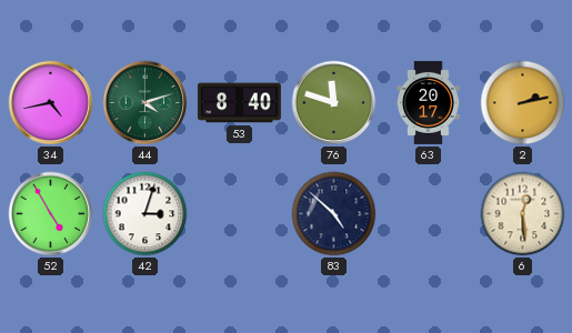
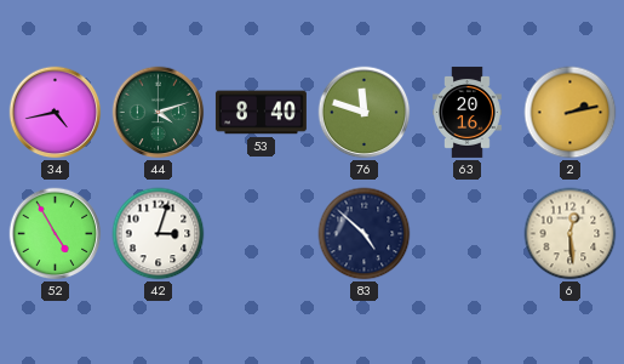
63: 20:17 -> 20:16
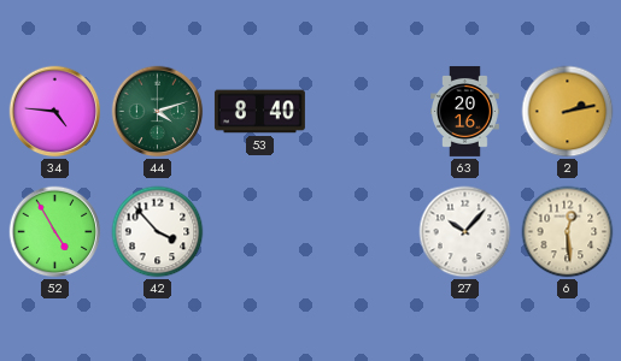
34: 4:43 -> 4:46
76: 11:48 -> none
42: 3:03 -> 3:53
83: 4:52 -> none
27: none -> 10:07
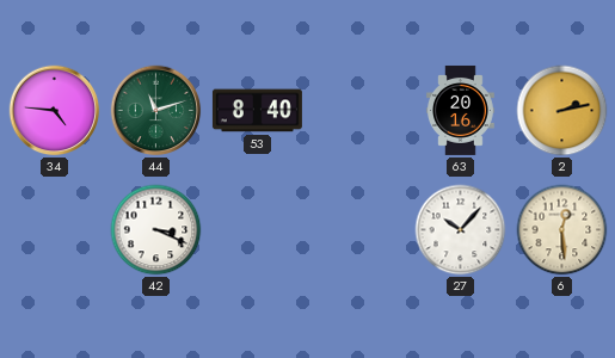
44: 4:12 -> 11:12
52: 4:55 -> none
42: 3:53 -> 3:19
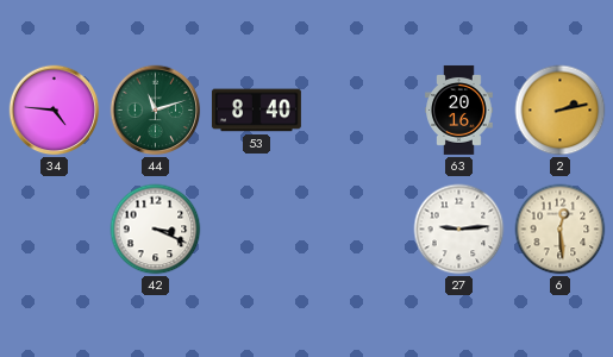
27: 10:07 -> 9:14
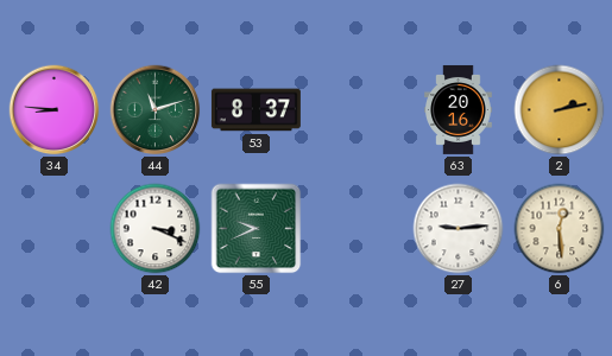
34: 4:46 -> 8:46
53: 8:40 -> 8:37
55: none -> 9:41
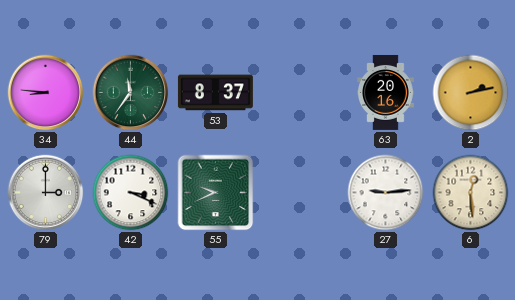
44: 11:12 -> 11:36
79: none -> 3:00
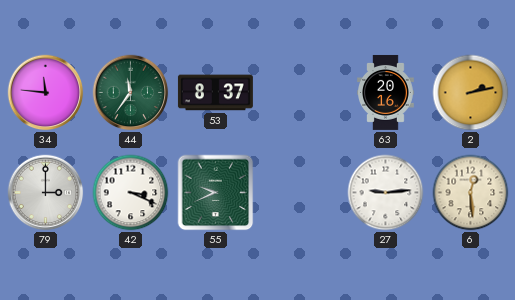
34: 8:46 -> 11:46
